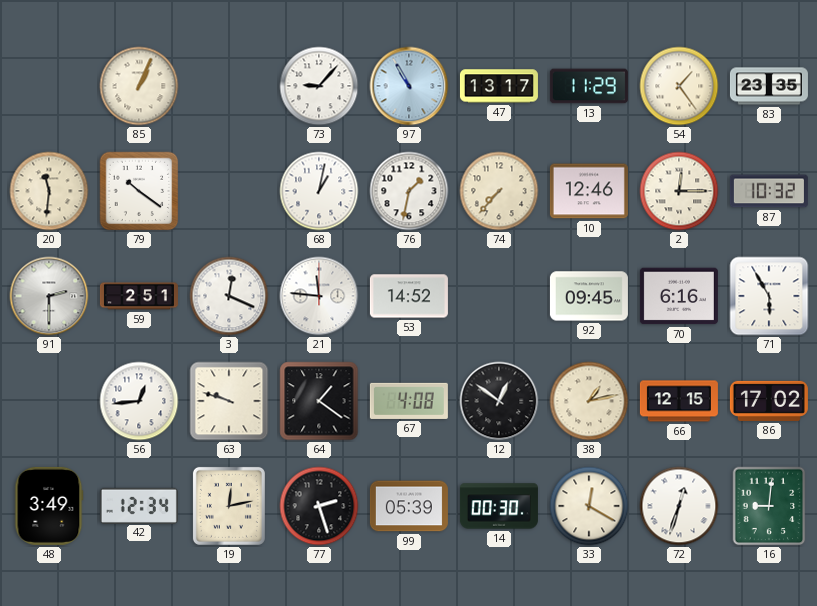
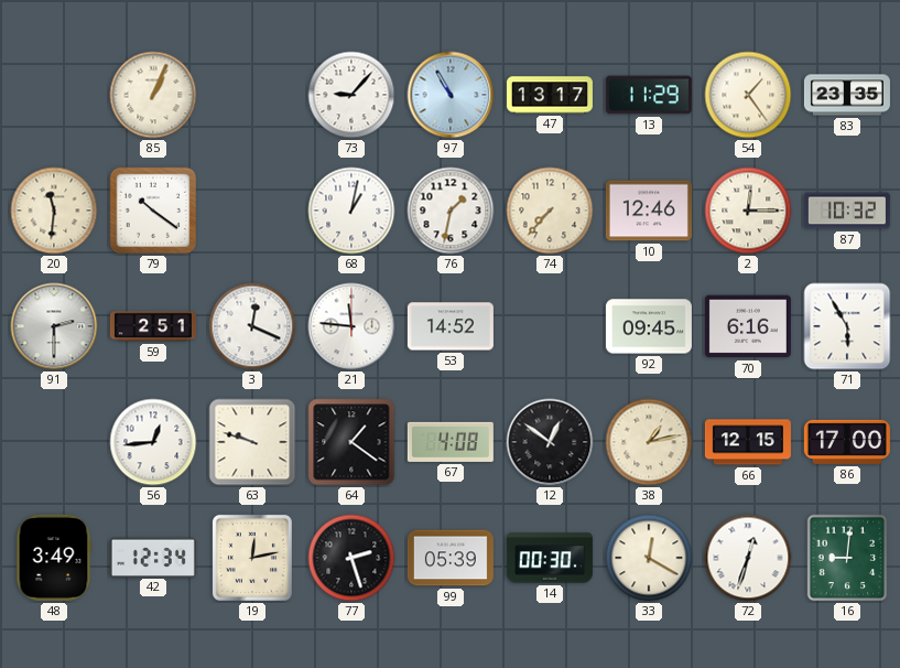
86: 17:02 -> 17:00
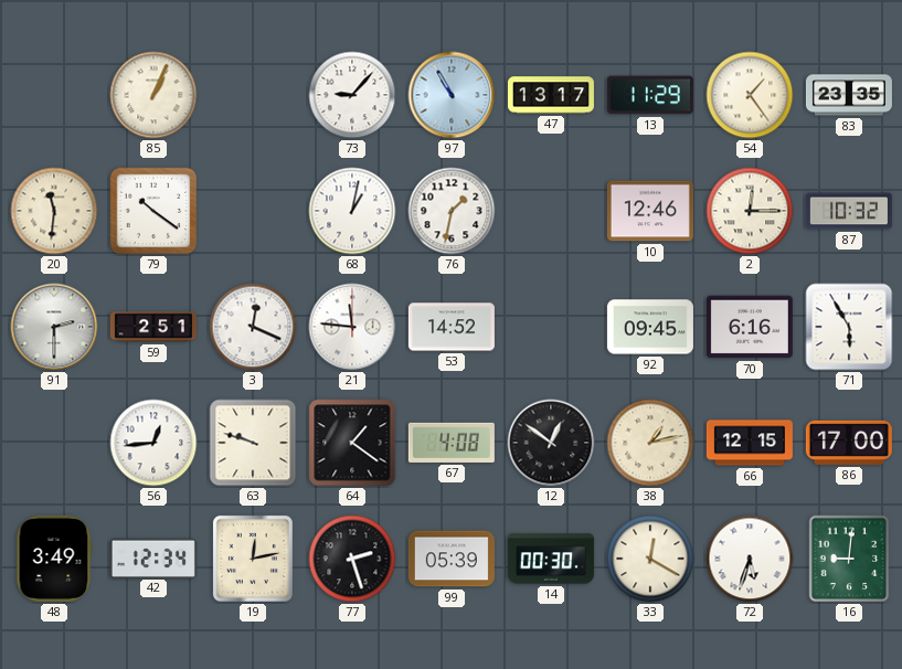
74: 7:37 -> none
72: 12:33 -> 5:33
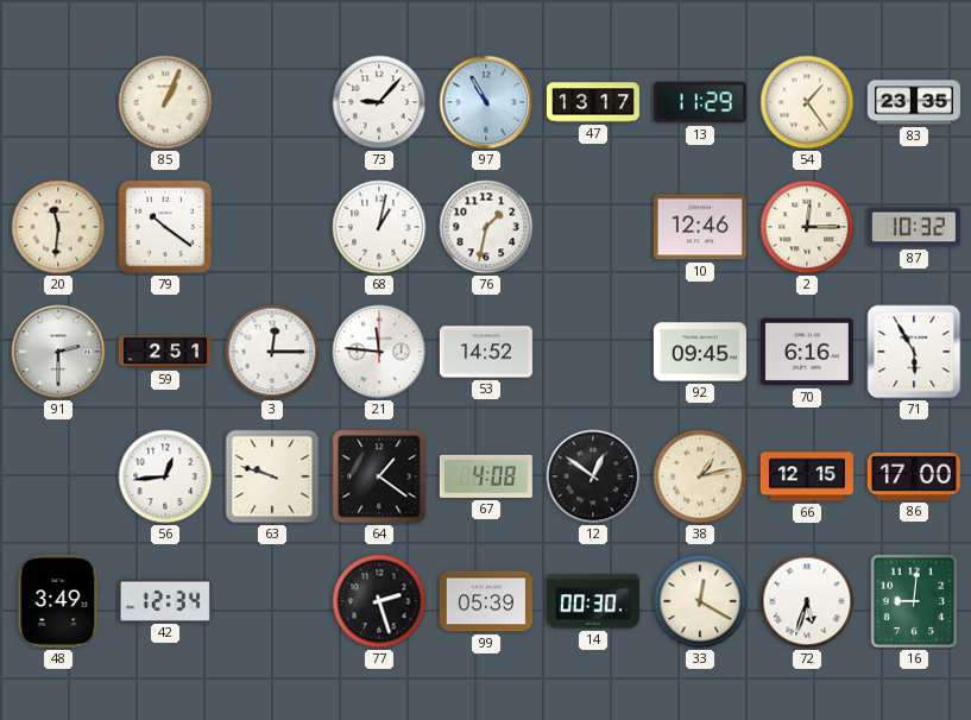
3: 12:19 -> 12:15
19: 12:13 -> none
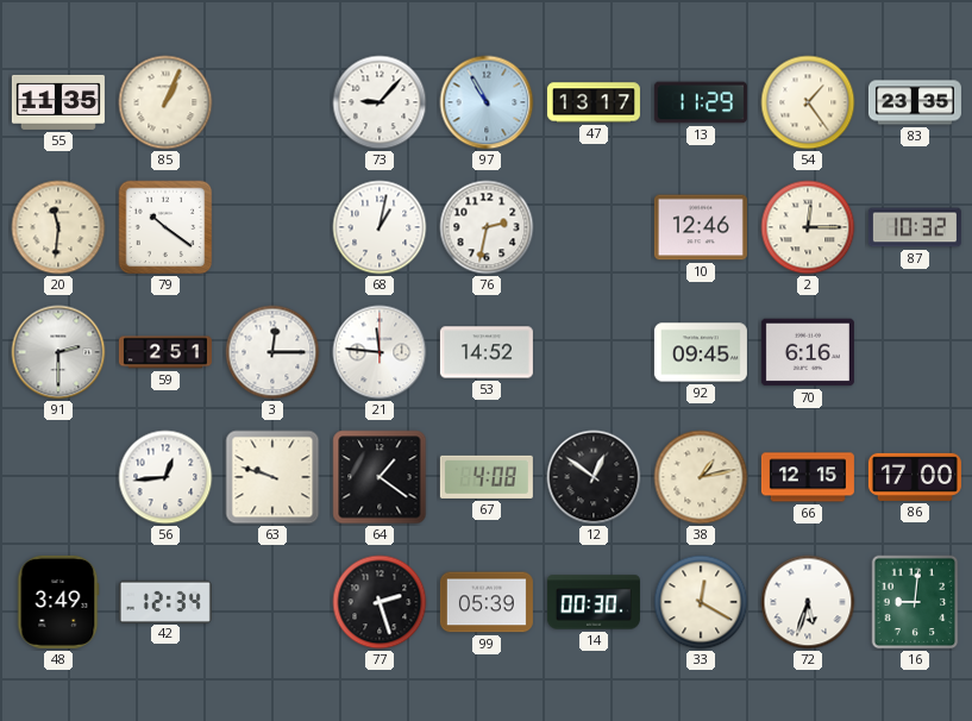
55: none -> 11:35
76: 1:32 -> 2:32
71: 5:55 -> none
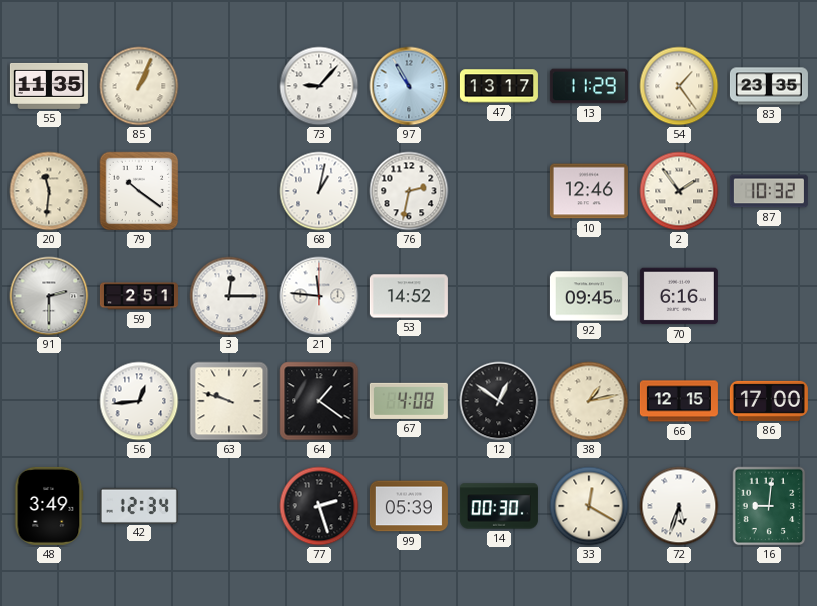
2: 12:15 -> 1:54
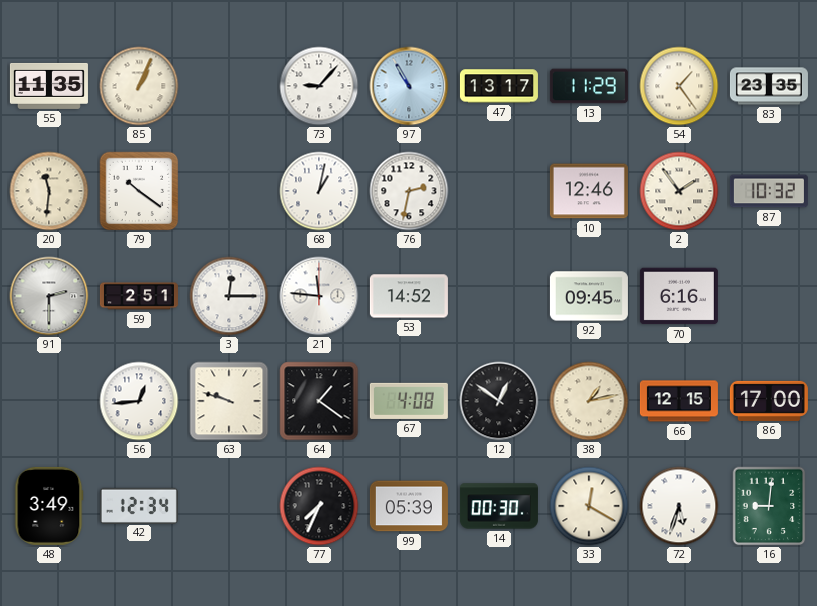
77: 2:27 -> 7:34
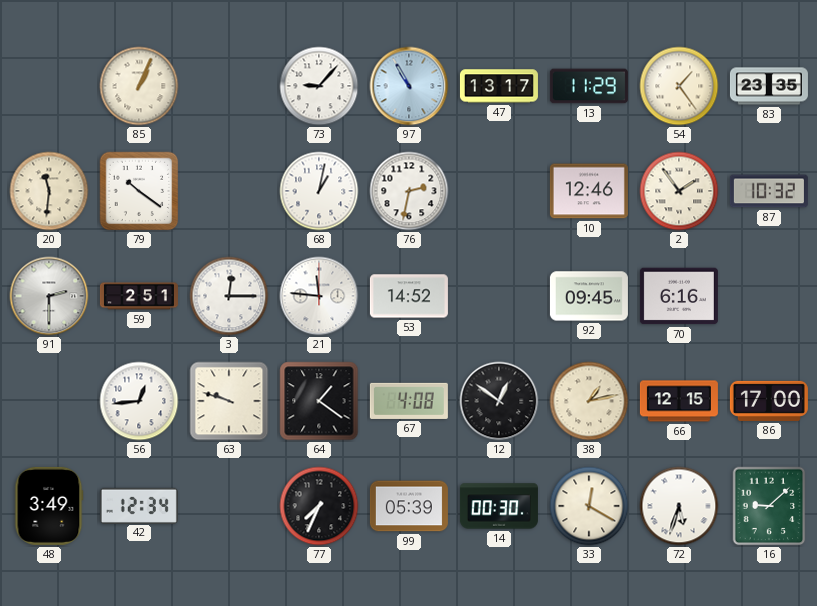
55: 11:35 -> none
16: 9:01 -> 9:08
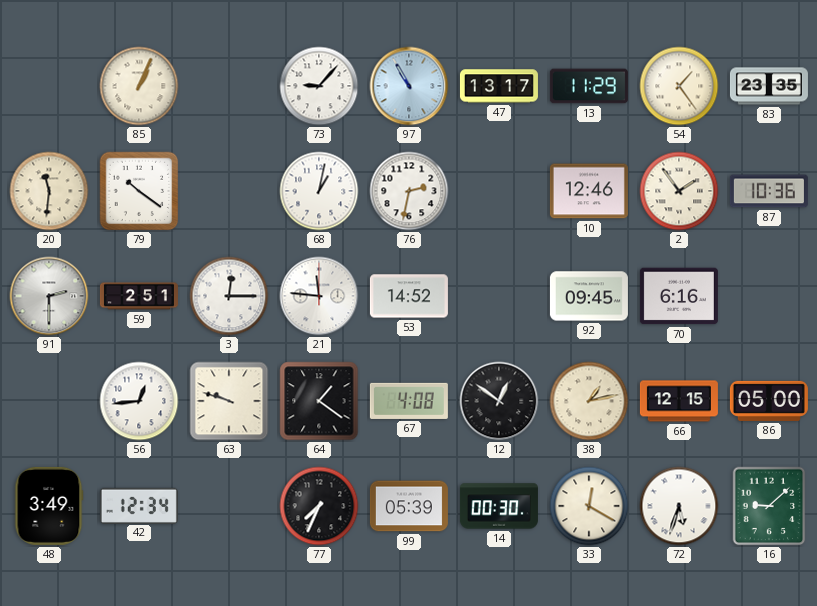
87: 10:32 -> 10:36
86: 17:00 -> 05:00
